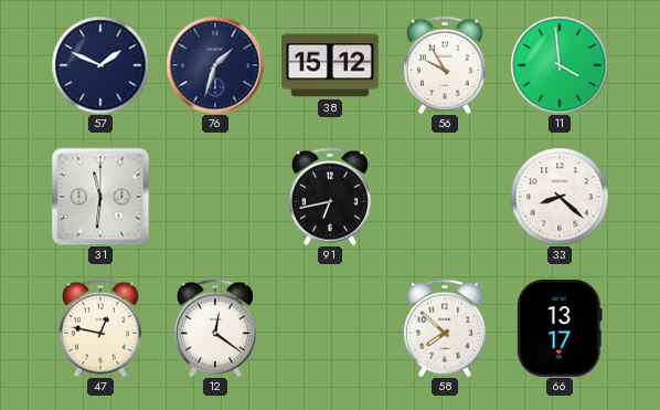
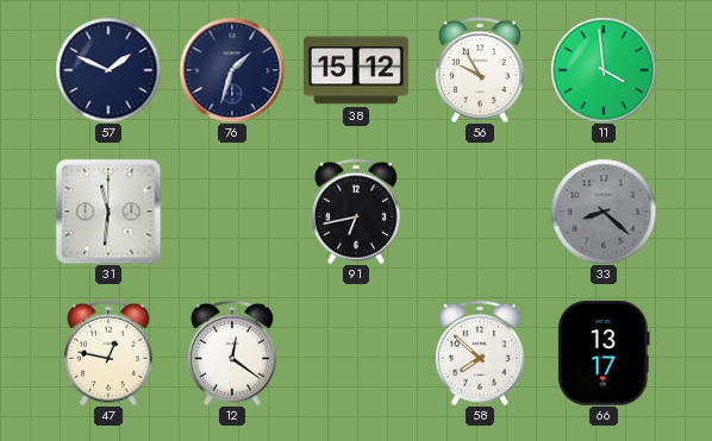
33 dial: white -> grey
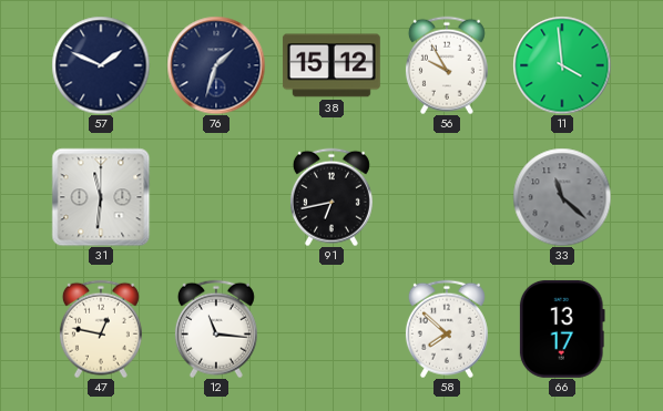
33: 8:22 -> 11:22
12: 12:21 -> 11:16
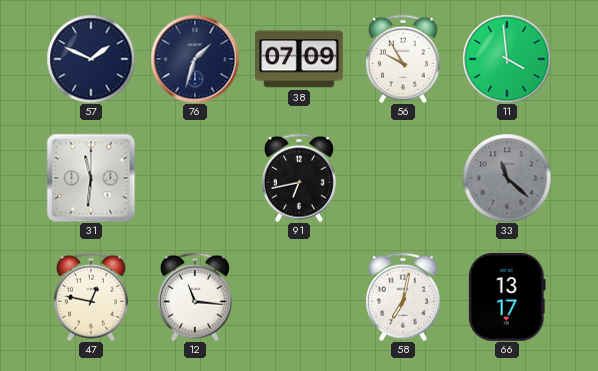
38: 15:12 -> 07:09
58: 7:52 -> 7:02
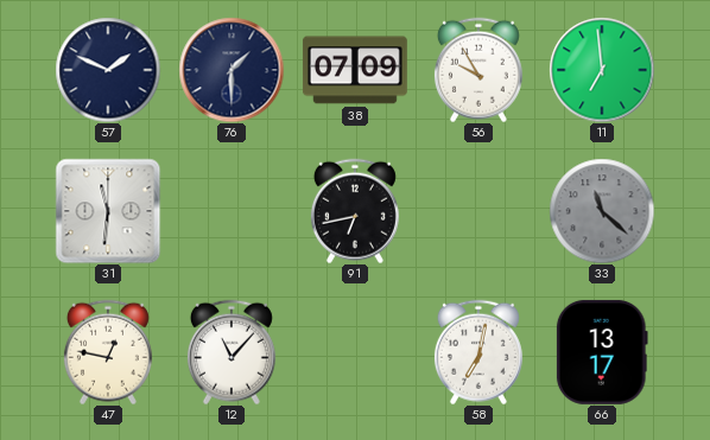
76: 1:33 -> 1:30
11: 3:59 -> 6:59
12: 11:16 -> 11:07
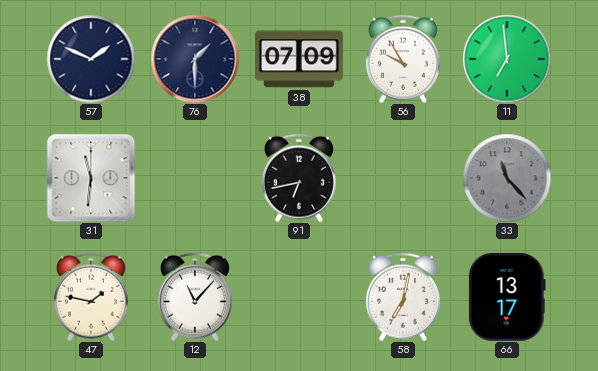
33: 11:22 -> 11:23
47: 12:47 -> 1:47
